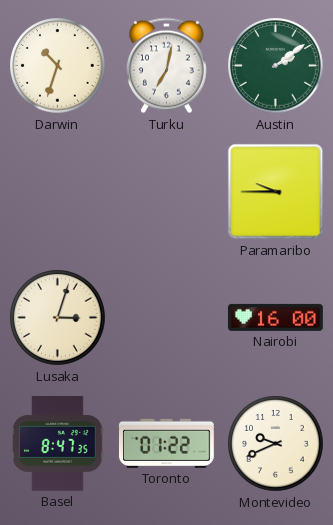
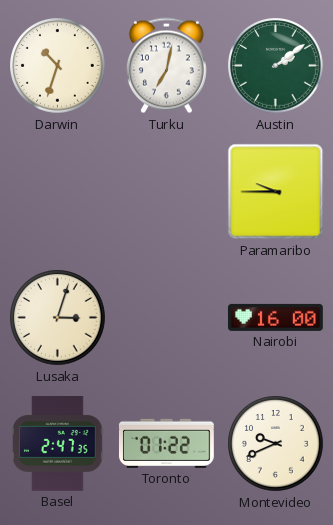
Basel: 8:47 -> 2:47
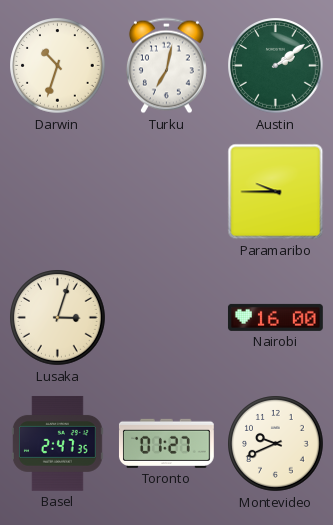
Toronto: 01:22 -> 01:27
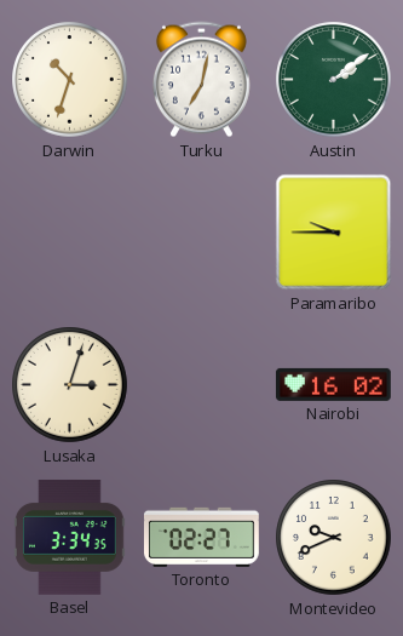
Nairobi: 16:00 -> 16:02
Basel: 2:47 -> 3:34
Toronto: 01:27 -> 02:27
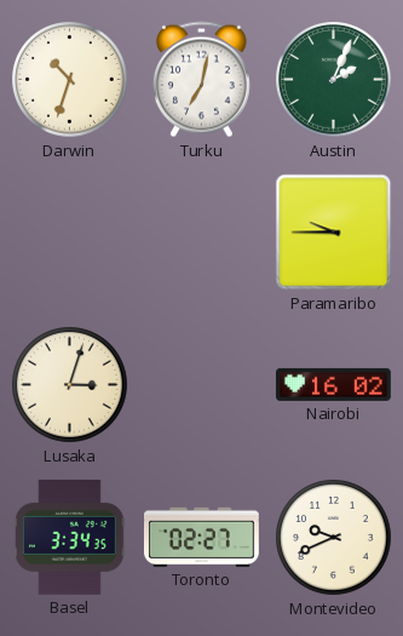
Austin: 2:09 -> 2:04
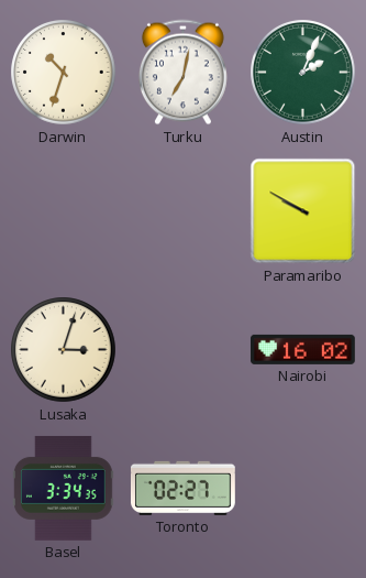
Paramaribo: 9:45 -> 9:50
Montevideo: 9:41 -> none
